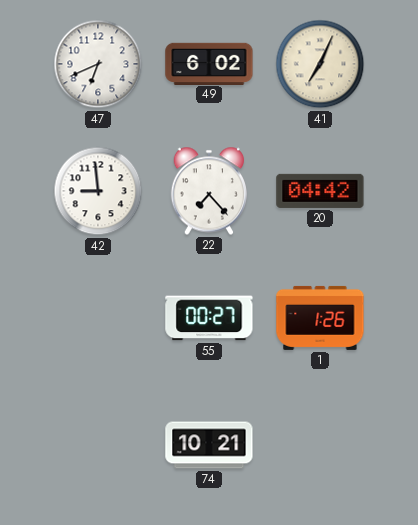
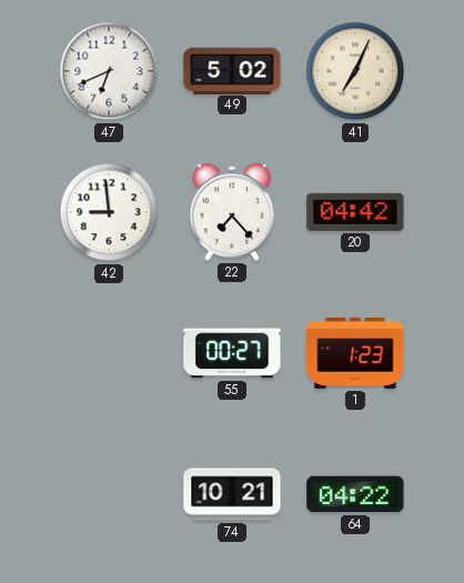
49: 6:02 -> 5:02
1: 1:26 -> 1:23
64: none -> 04:22
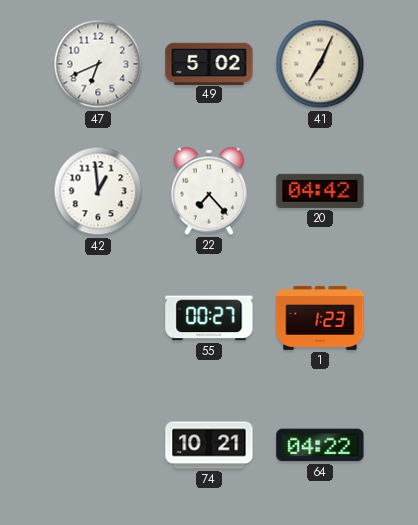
42: 8:59 -> 12:59
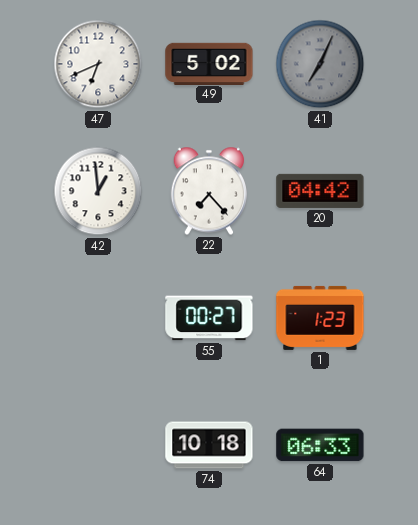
41 dial: cream -> grey
74: 10:21 -> 10:18
64: 04:22 -> 06:33
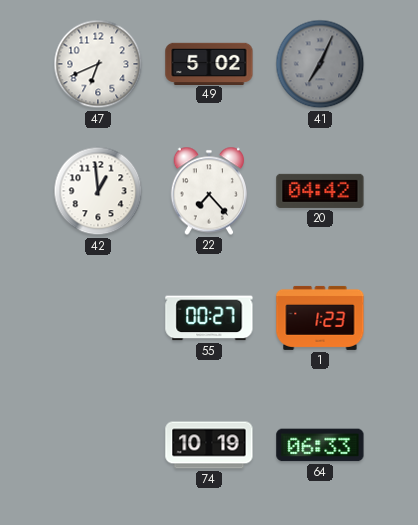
74: 10:18 -> 10:19
